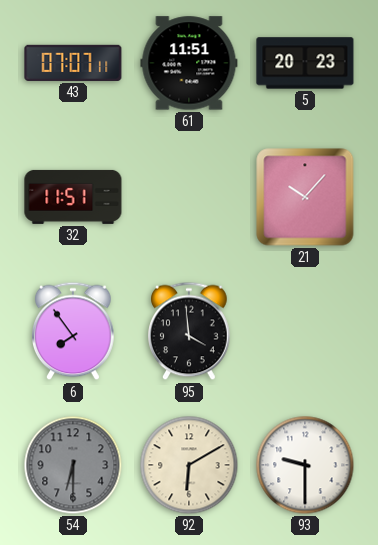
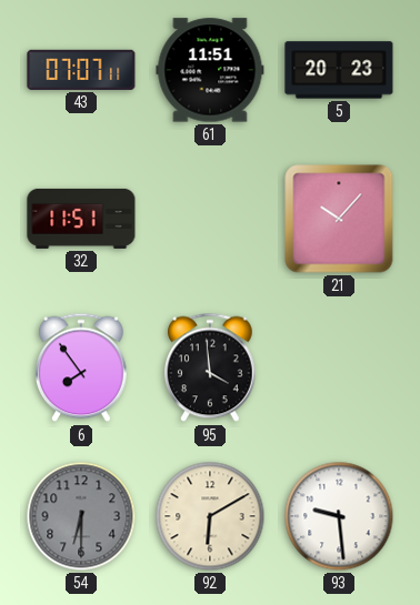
93: 9:30 -> 9:29
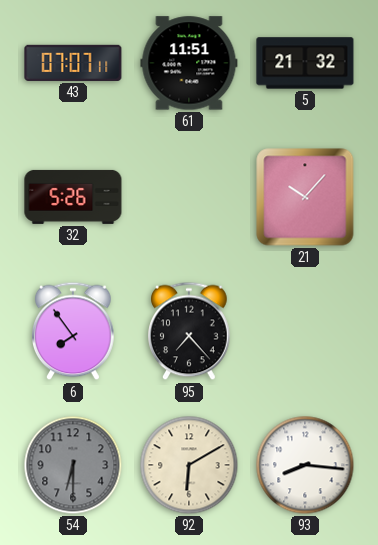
5: 20:23 -> 21:32
32: 11:51 -> 5:26
95: 3:59 -> 7:23
93: 9:29 -> 8:16
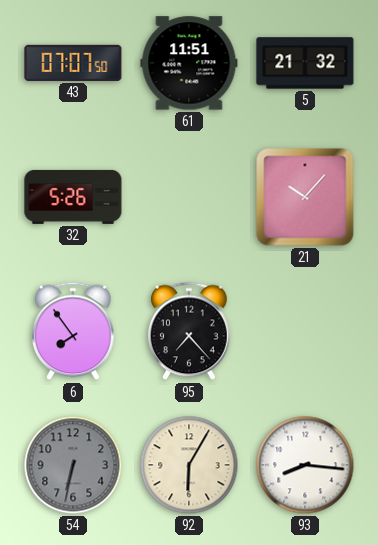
43: 07:07:11 -> 07:07:50
54: 6:30 -> 6:32
92: 6:10 -> 6:05
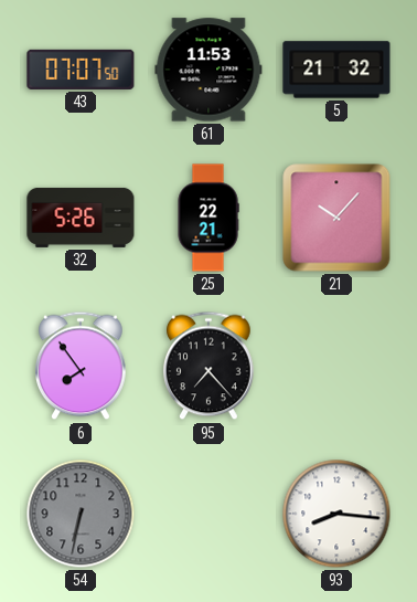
61: 11:51 -> 11:53
25: none -> 22:21
92: 6:05 -> none
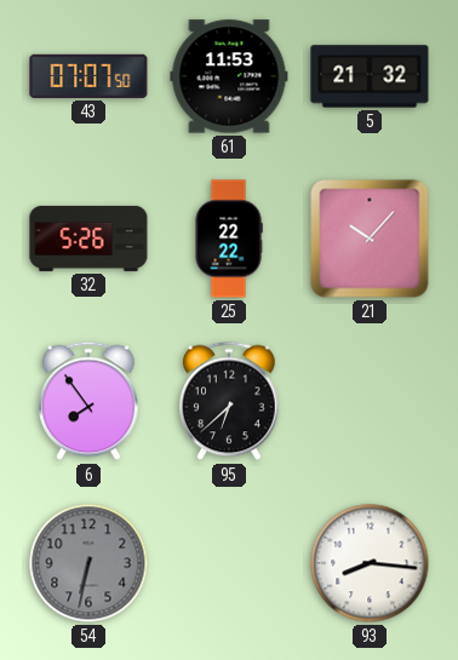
25: 22:21 -> 22:22
95: 7:23 -> 6:38
